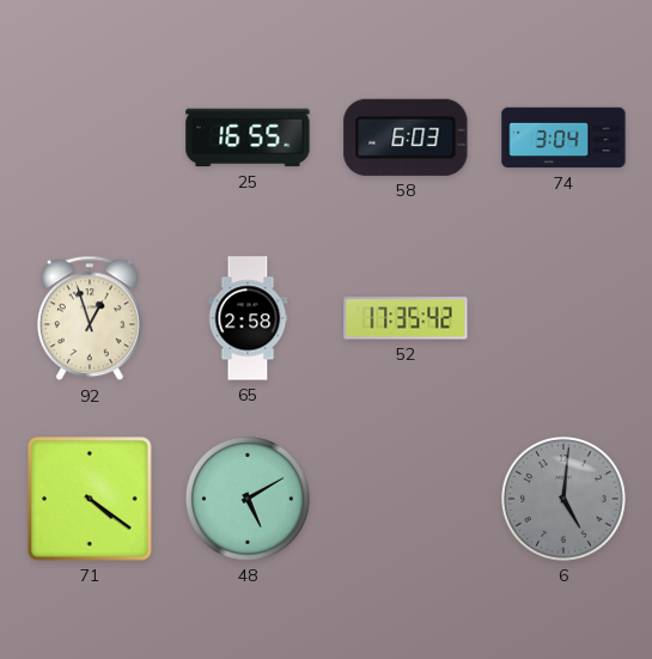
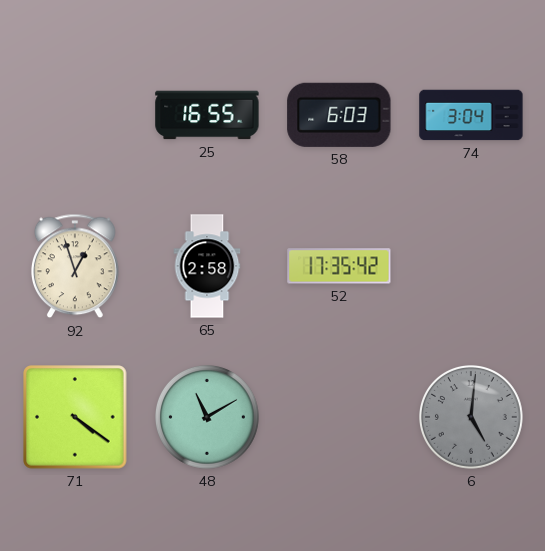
48: 5:10 -> 11:10
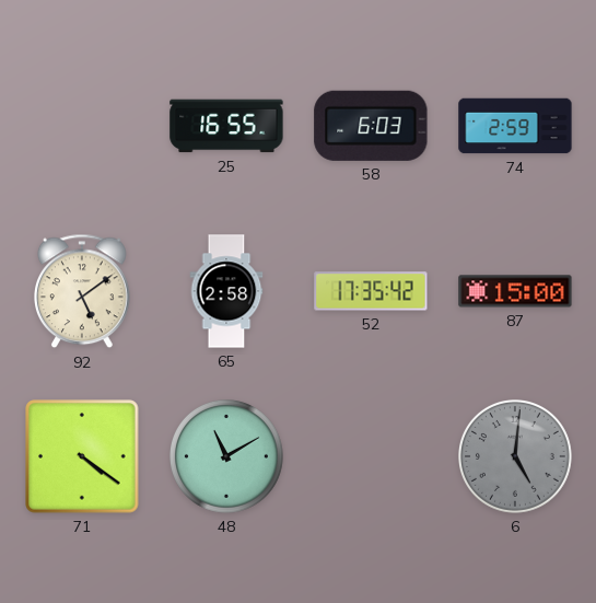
74: 3:04 -> 2:59
92: 12:57 -> 5:09
87: none -> 15:00
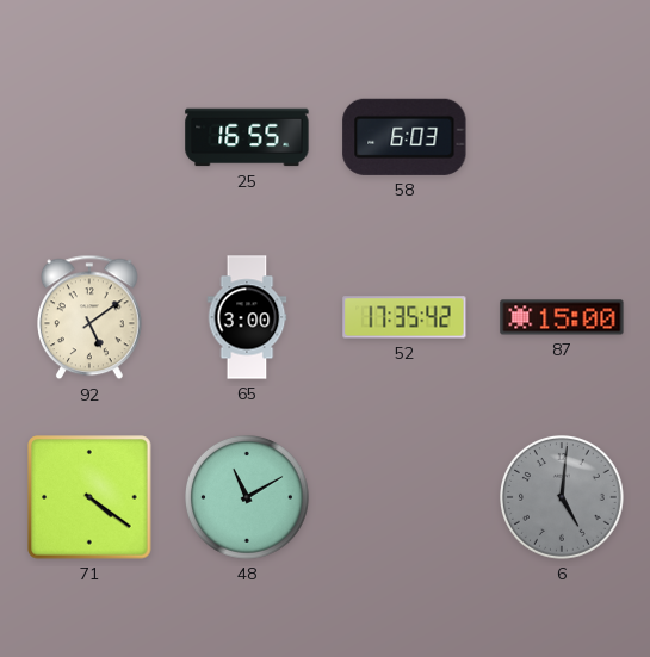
74: 2:59 -> none
65: 2:58 -> 3:00
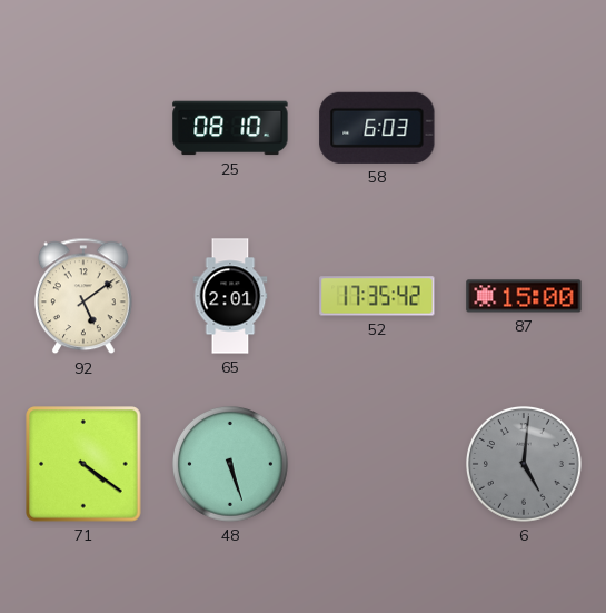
25: 16:55 -> 08:10
65: 3:00 -> 2:01
48: 11:10 -> 5:27
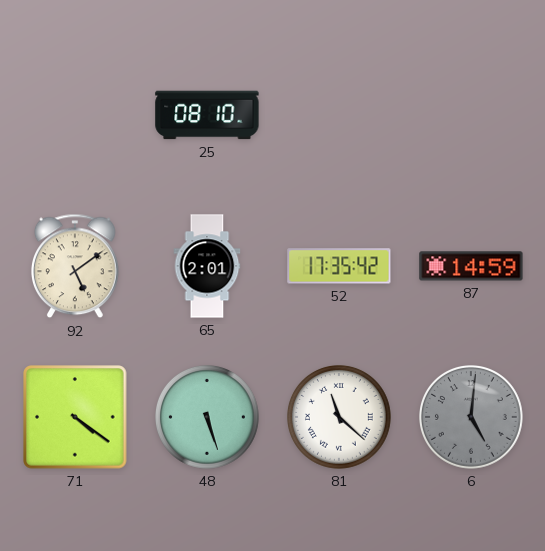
58: 6:03 -> none
87: 15:00 -> 14:59
81: none -> 11:22
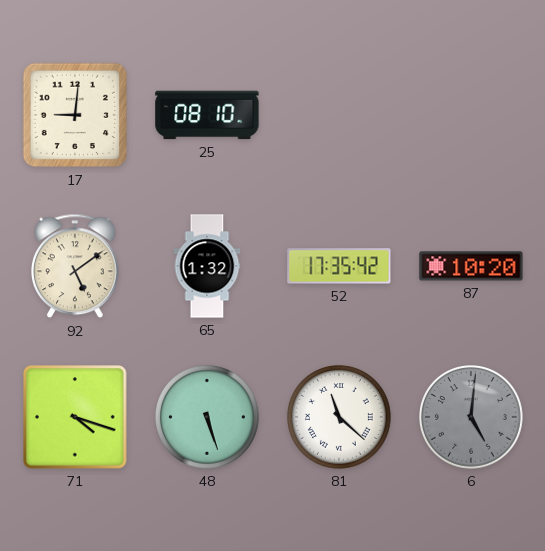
17: none -> 9:01
65: 2:01 -> 1:32
87: 14:59 -> 10:20
71: 4:21 -> 4:18
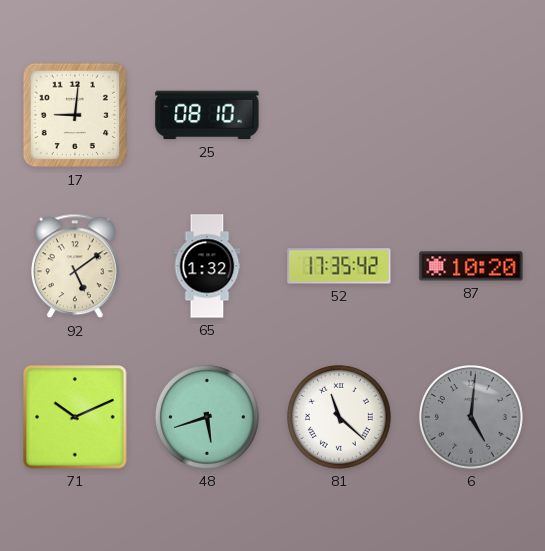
71: 4:18 -> 10:11
48: 5:27 -> 5:42
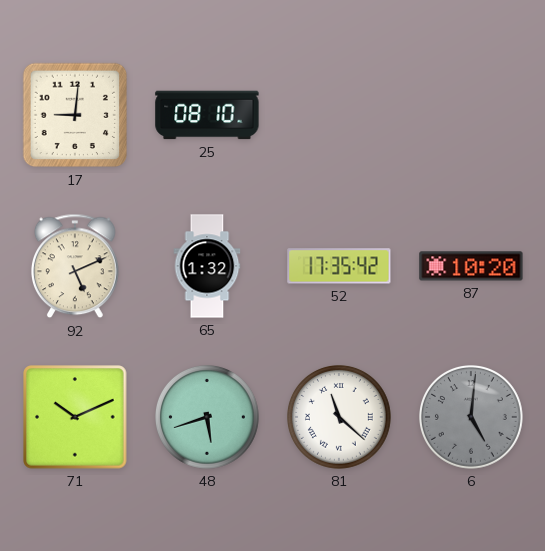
92: 5:09 -> 5:11
